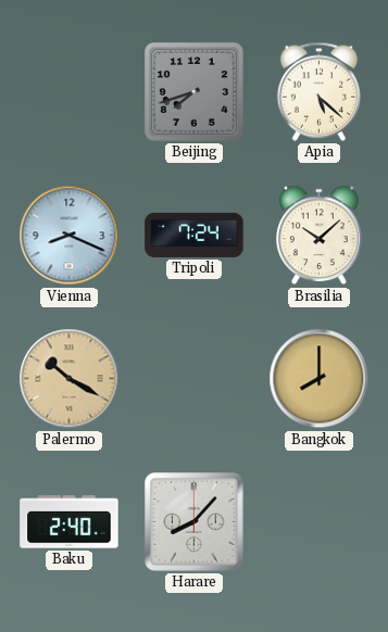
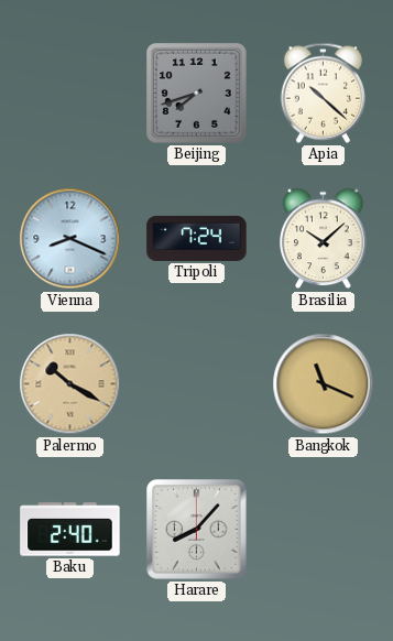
Apia: 5:22 -> 10:22
Bangkok: 8:00 -> 11:19
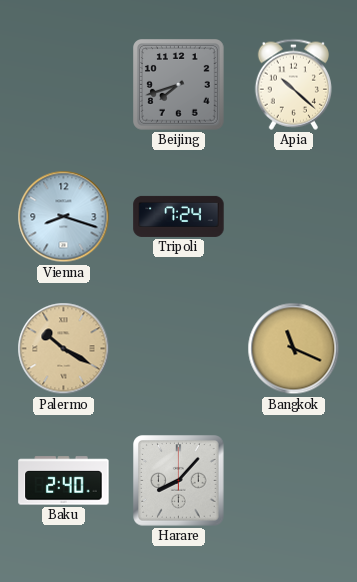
Vienna: 8:19 -> 8:18
Brasilia: 10:08 -> none
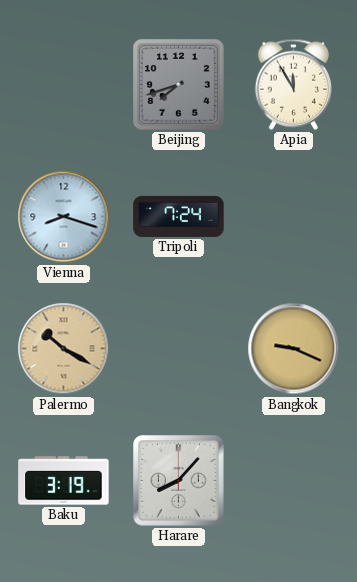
Apia: 10:22 -> 11:55
Bangkok: 11:19 -> 9:19
Baku: 2:40 -> 3:19
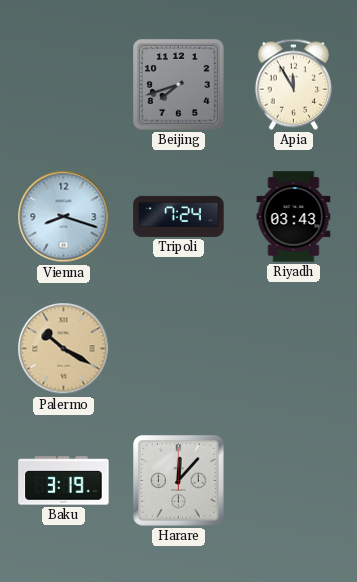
Riyadh: none -> 03:43
Bangkok: 9:19 -> none
Harare: 8:07 -> 12:07
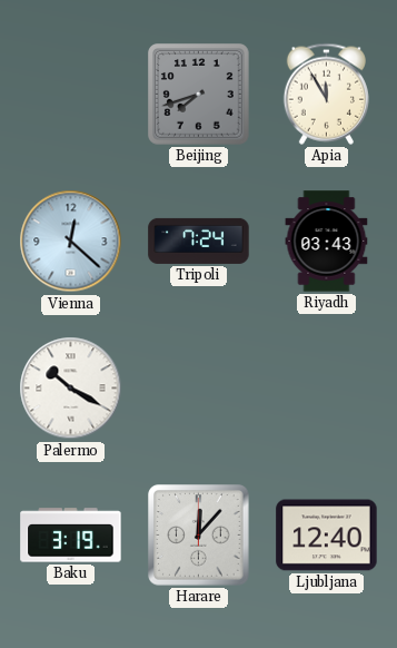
Vienna: 8:18 -> 12:22
Palermo dial: champagne -> white
Ljubljana: none -> 12:40
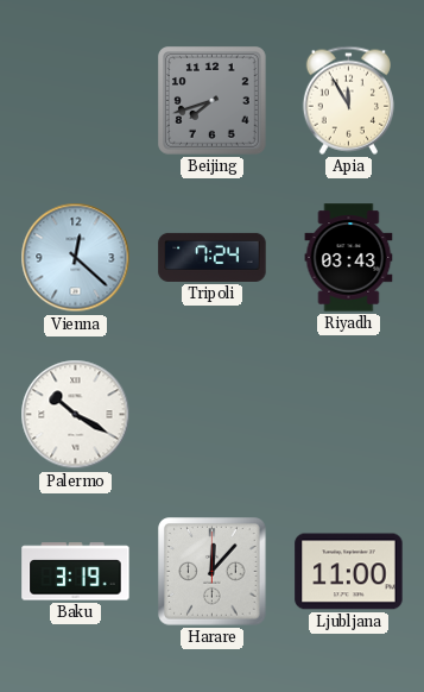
Ljubljana: 12:40 -> 11:00
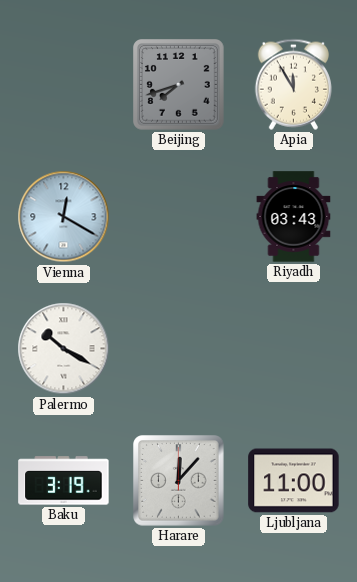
Vienna: 12:22 -> 12:20
Tripoli: 7:24 -> none
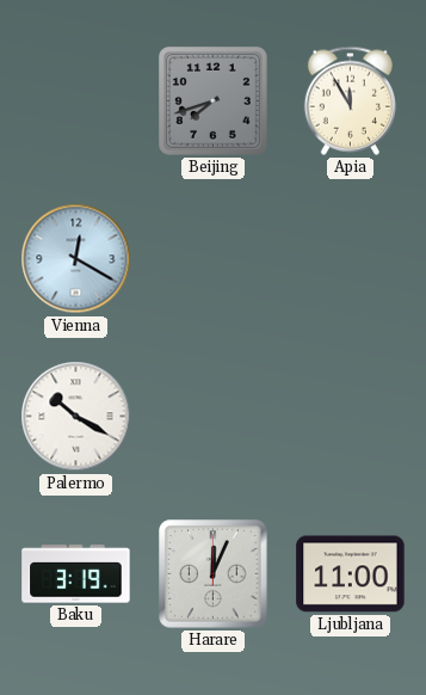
Riyadh: 03:43 -> none
Harare: 12:07 -> 12:04
